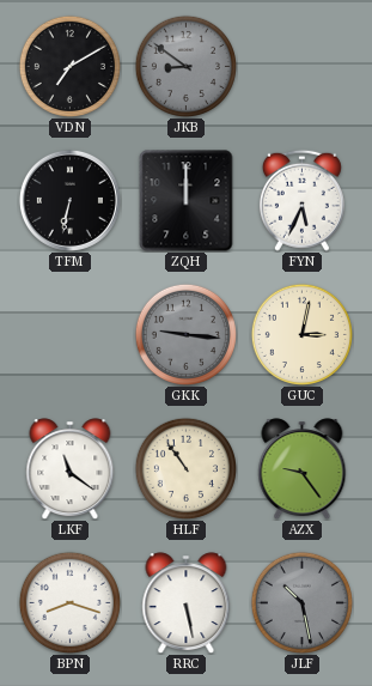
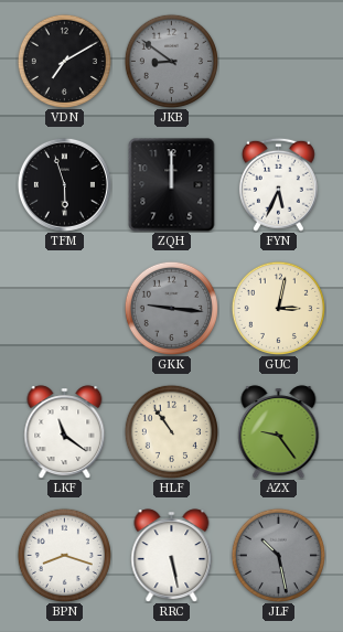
TFM: 6:32 -> 5:57
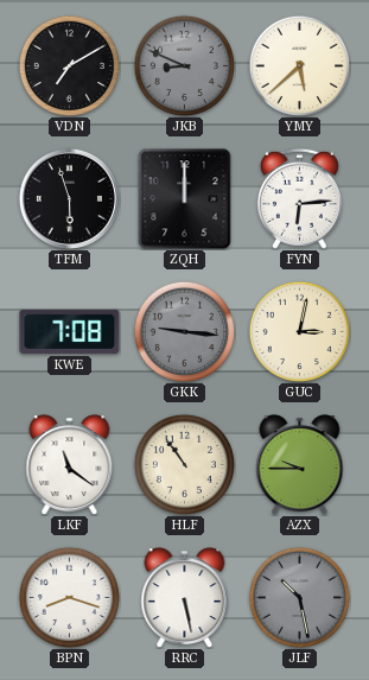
JKB: 8:51 -> 8:49
YMY: none -> 5:38
FYN: 5:34 -> 6:14
KWE: none -> 7:08
AZX: 9:24 -> 9:45
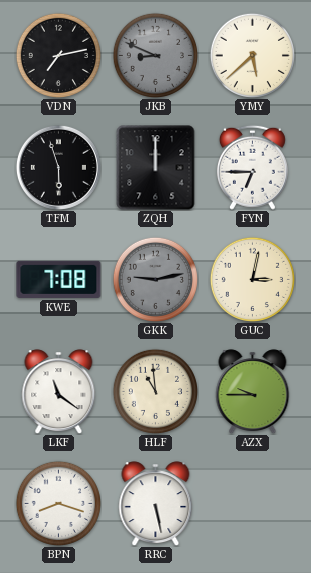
VDN: 7:10 -> 7:13
FYN: 6:14 -> 6:45
GKK: 9:16 -> 9:13
HLF: 10:54 -> 10:59
JLF: 10:28 -> none
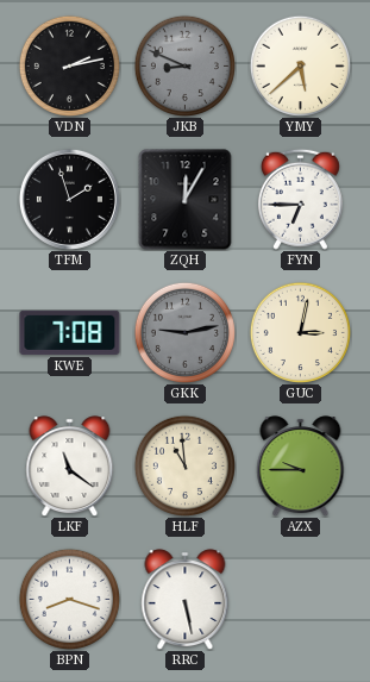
VDN: 7:13 -> 2:13
TFM: 5:57 -> 1:57
ZQH: 12:00 -> 12:05
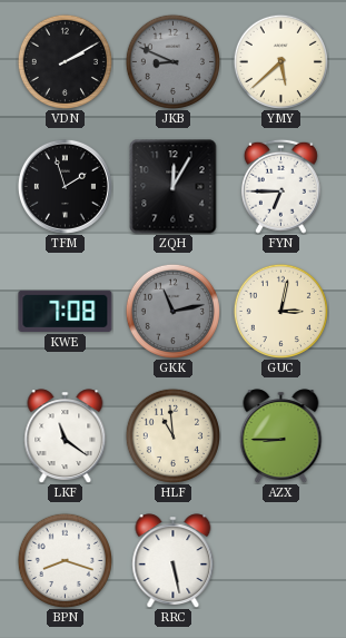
VDN: 2:13 -> 2:10
GKK: 9:13 -> 11:13
AZX: 9:45 -> 8:45
